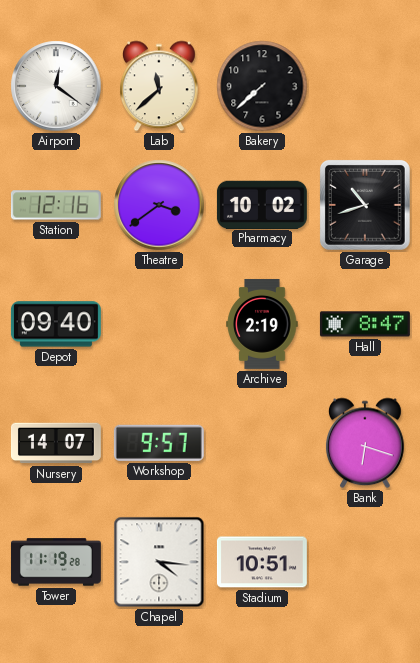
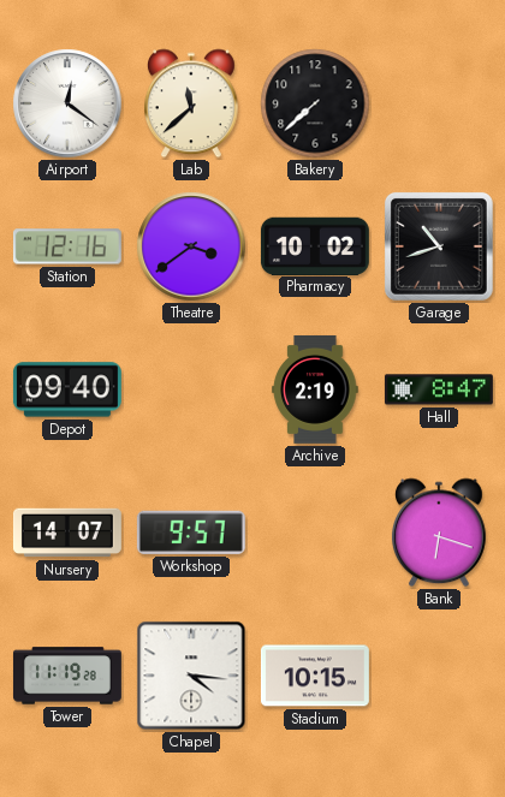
Stadium: 10:51 -> 10:15
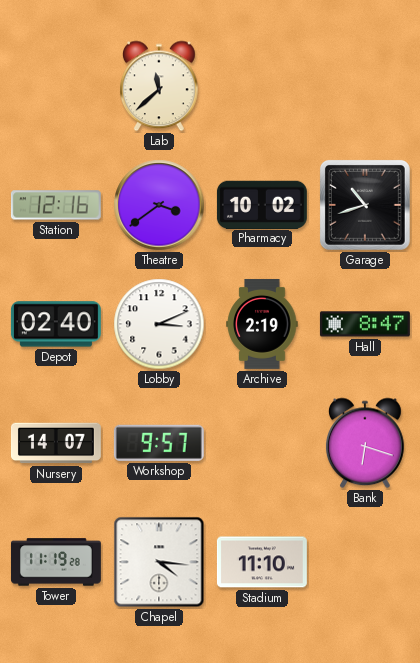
Airport: 12:21 -> none
Bakery: 7:38 -> none
Depot: 09:40 -> 02:40
Lobby: none -> 3:11
Stadium: 10:15 -> 11:10
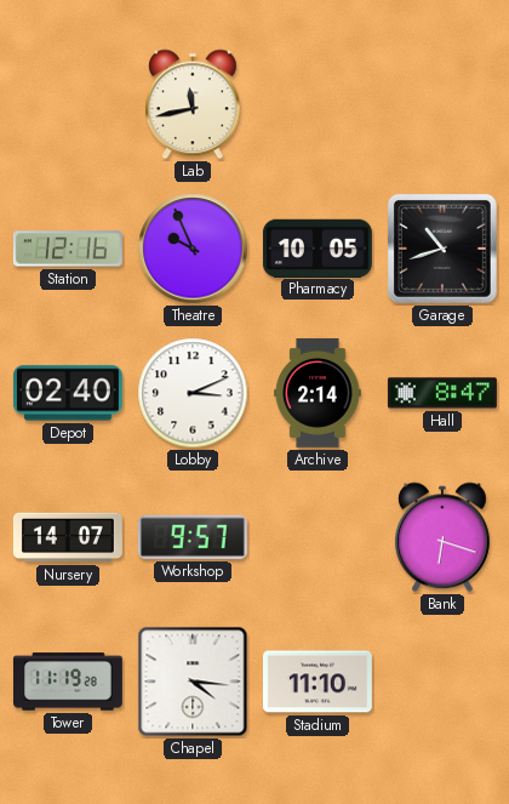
Lab: 11:38 -> 11:43
Theatre: 3:39 -> 9:56
Pharmacy: 10:02 -> 10:05
Archive: 2:19 -> 2:14
